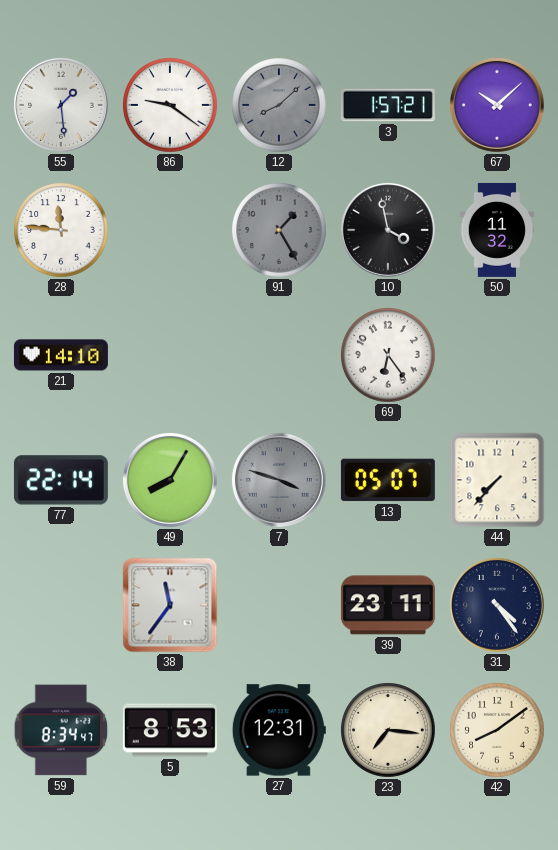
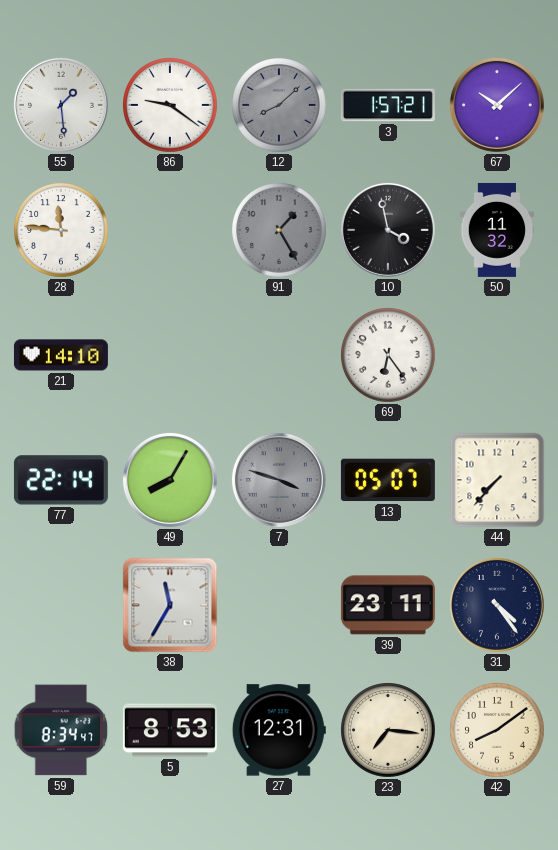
38: 11:36 -> 11:35
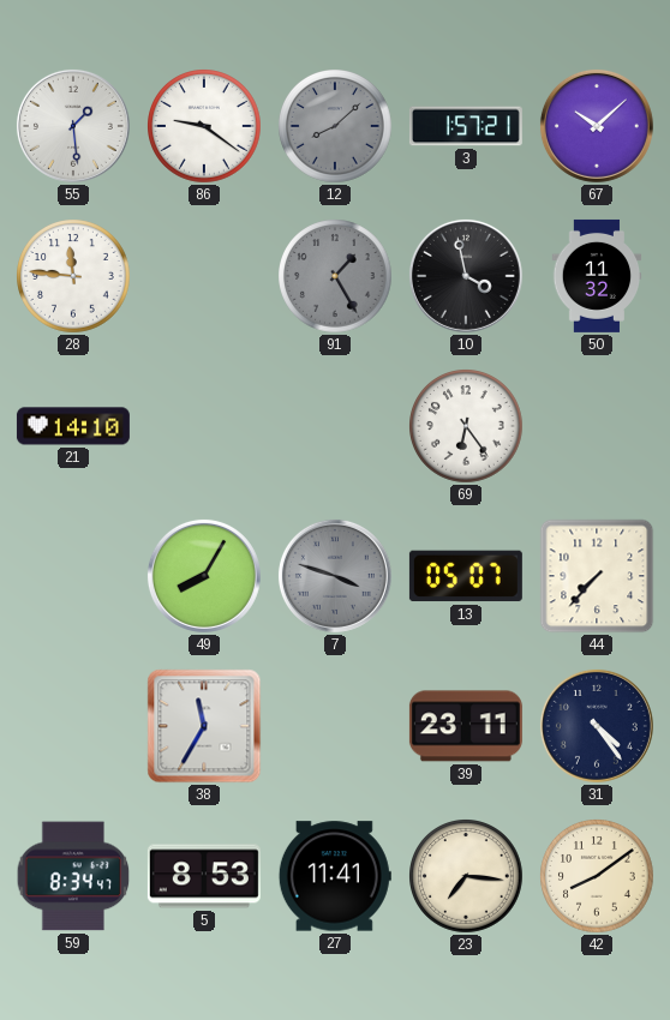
77: 22:14 -> none
27: 12:31 -> 11:41
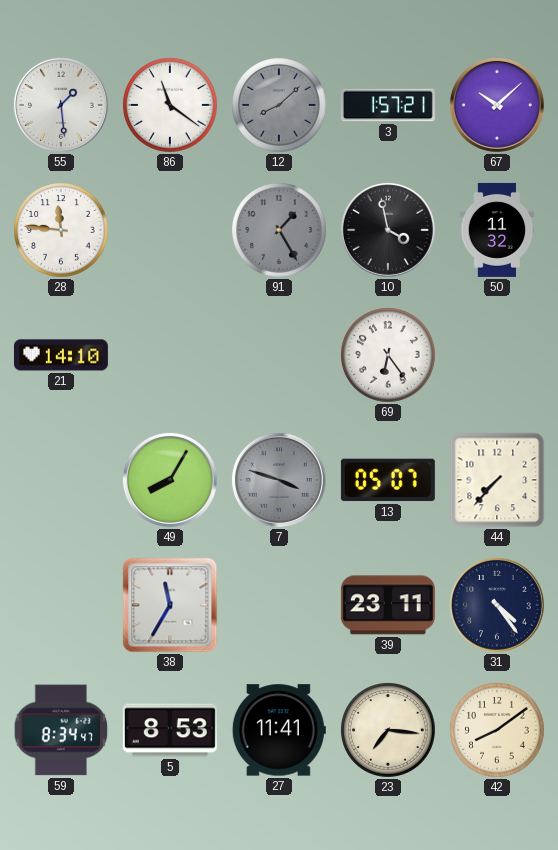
86: 9:21 -> 11:21
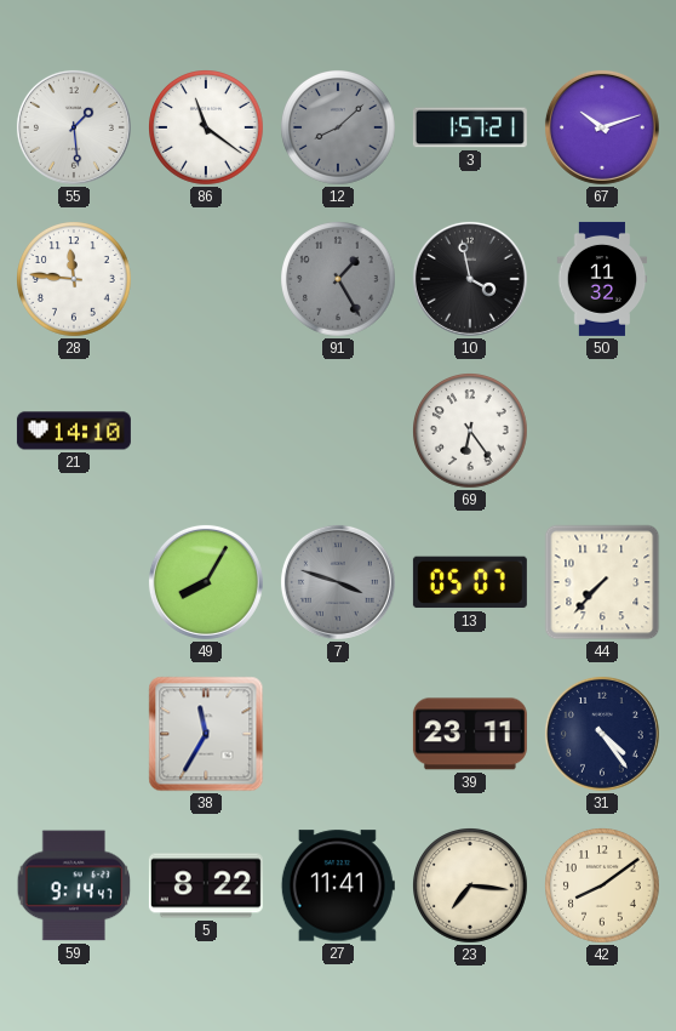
67: 10:08 -> 10:12
59: 8:34 -> 9:14
5: 8:53 -> 8:22
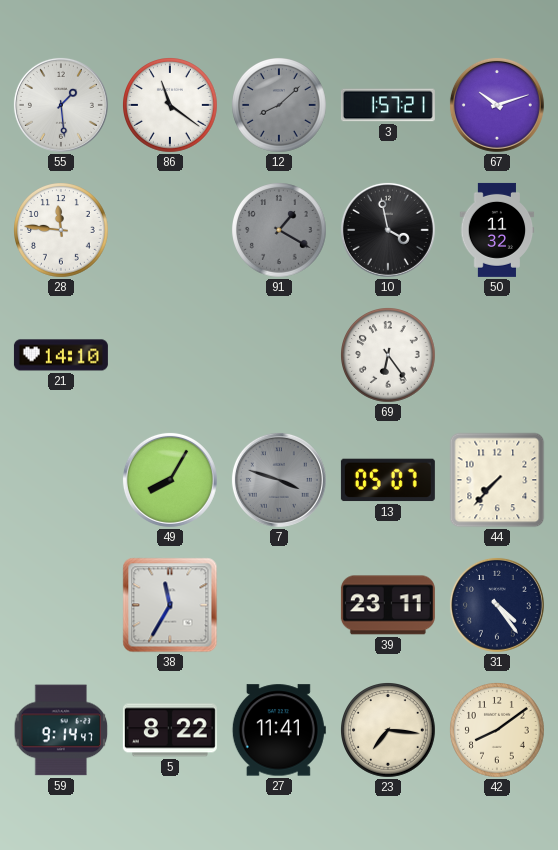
91: 1:25 -> 1:20
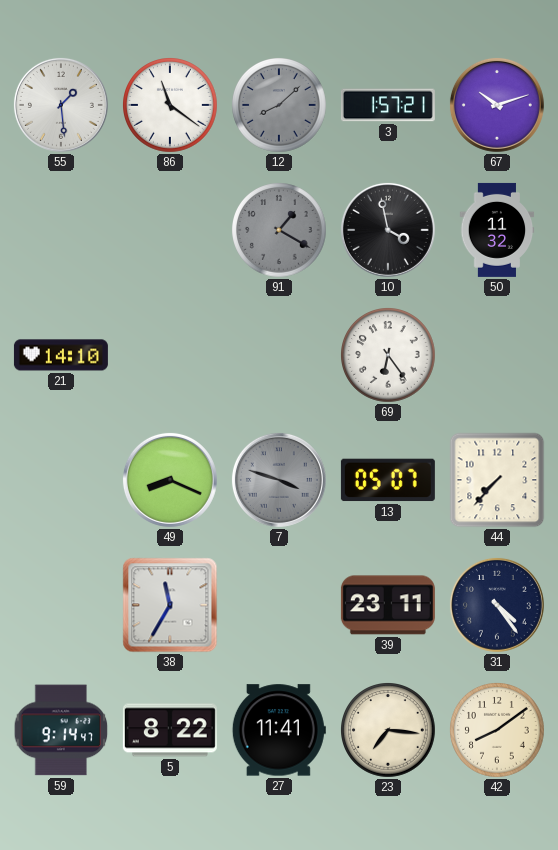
28: 11:46 -> none
49: 8:05 -> 8:19
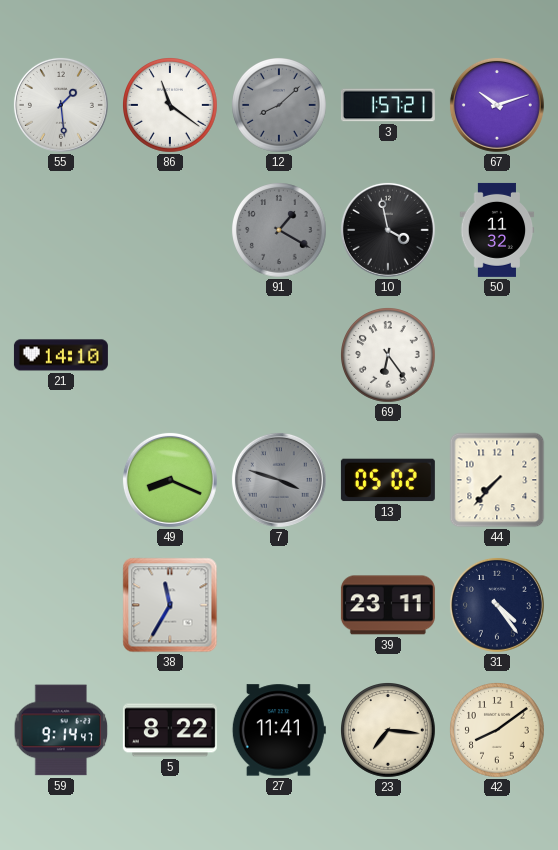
13: 05:07 -> 05:02
